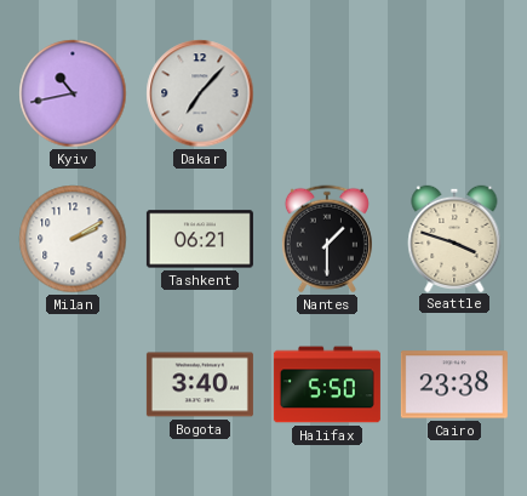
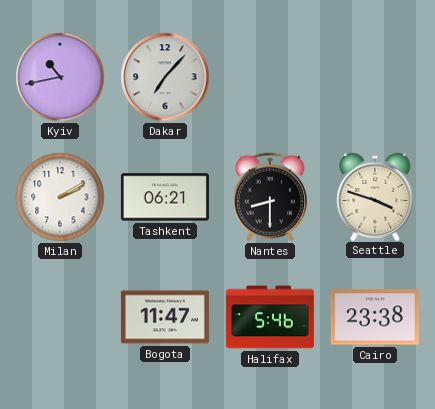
Nantes: 1:30 -> 8:30
Bogota: 3:40 -> 11:47
Halifax: 5:50 -> 5:46
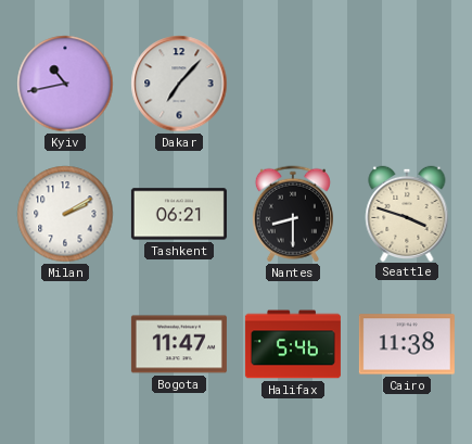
Cairo: 23:38 -> 11:38
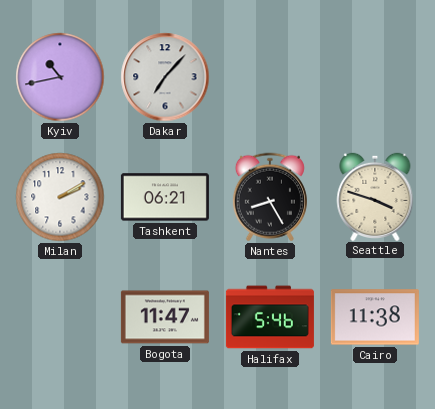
Nantes: 8:30 -> 8:25
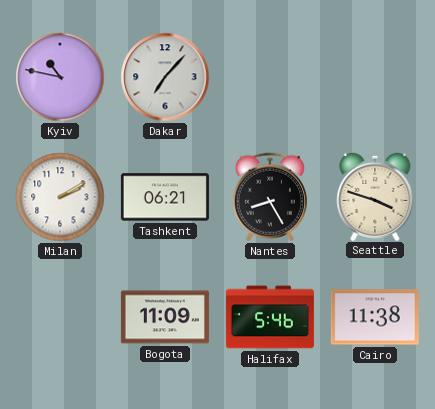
Kyiv: 10:43 -> 10:47
Bogota: 11:47 -> 11:09
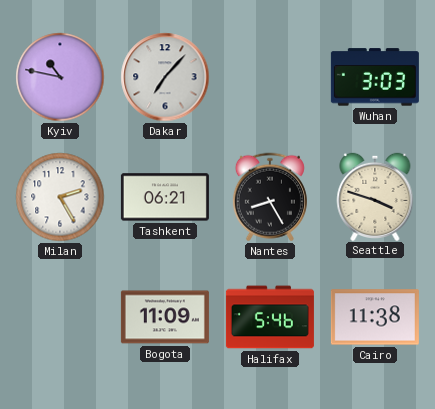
Wuhan: none -> 3:03
Milan: 2:10 -> 2:25
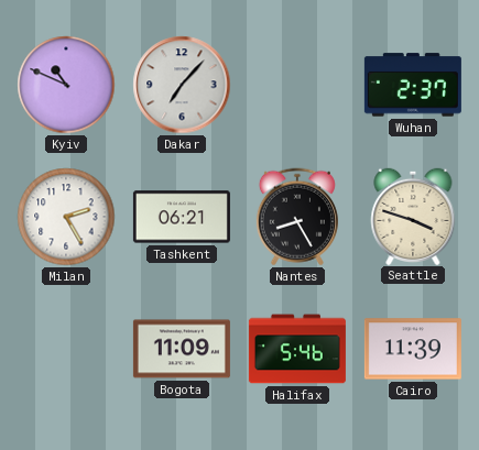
Kyiv: 10:47 -> 10:49
Wuhan: 3:03 -> 2:37
Cairo: 11:38 -> 11:39
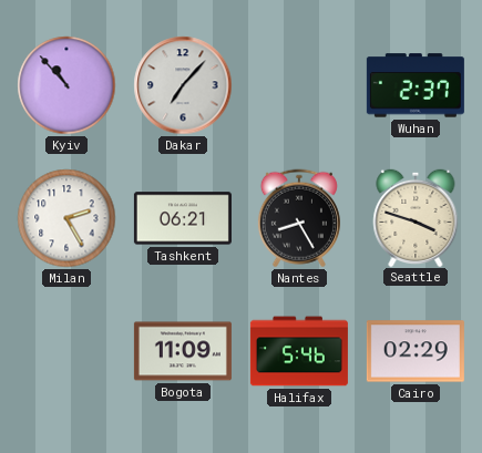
Kyiv: 10:49 -> 10:53
Cairo: 11:39 -> 02:29
